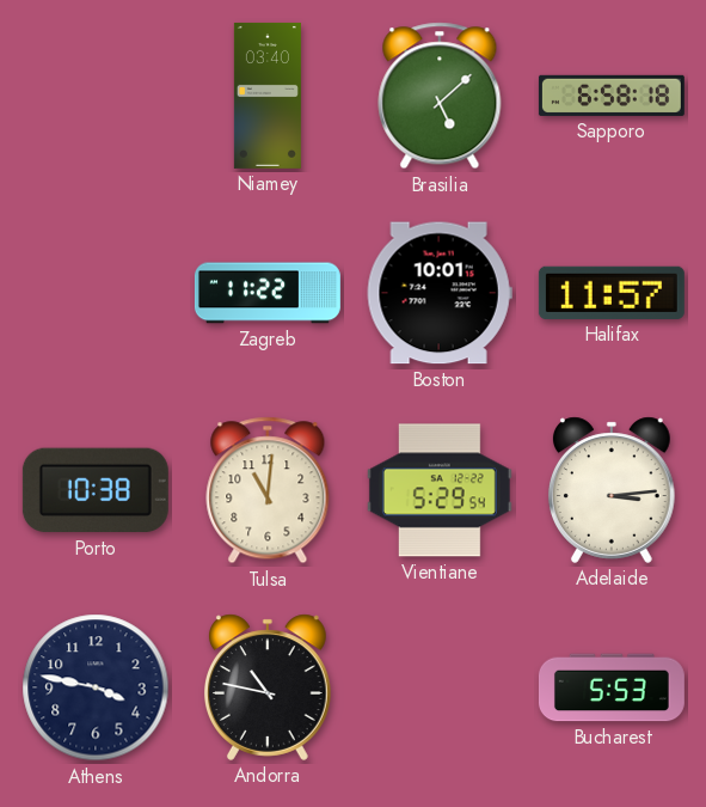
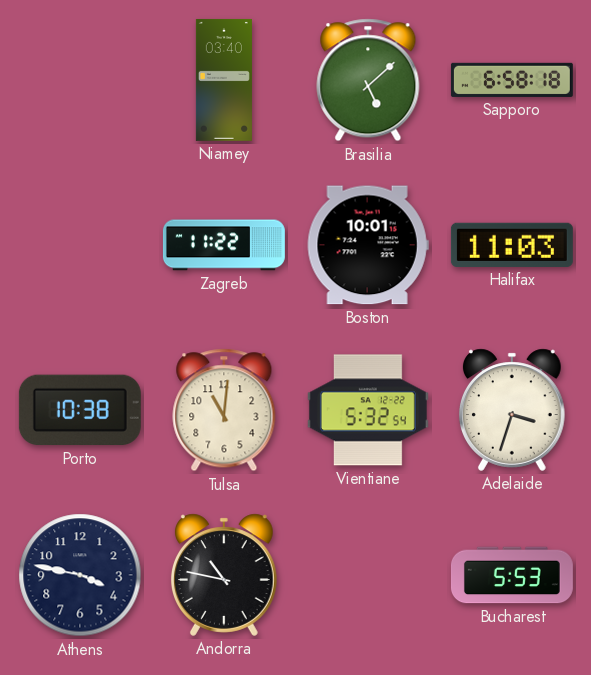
Halifax: 11:57 -> 11:03
Vientiane: 5:29 -> 5:32
Adelaide: 3:14 -> 3:33
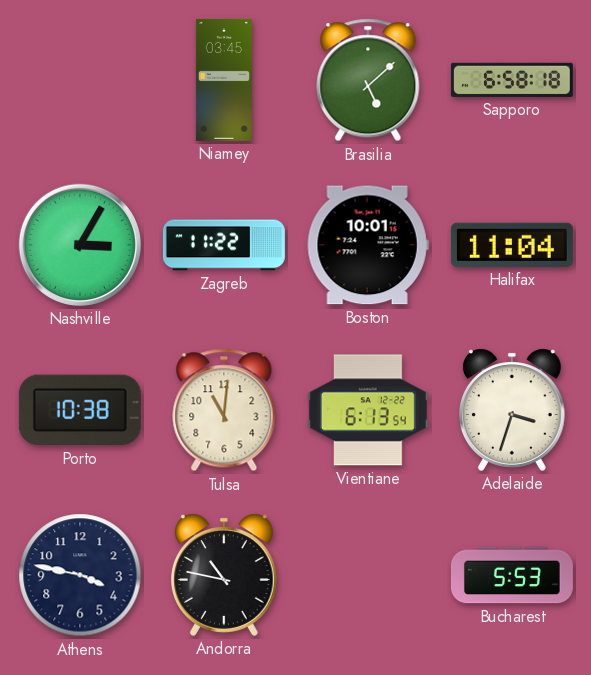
Niamey: 03:40 -> 03:45
Nashville: none -> 3:05
Halifax: 11:03 -> 11:04
Vientiane: 5:32 -> 6:13
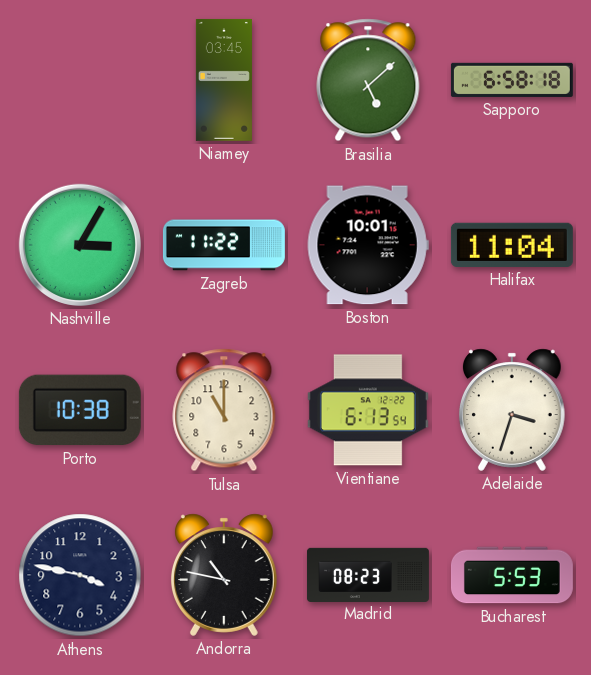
Tulsa: 11:01 -> 11:00
Madrid: none -> 08:23
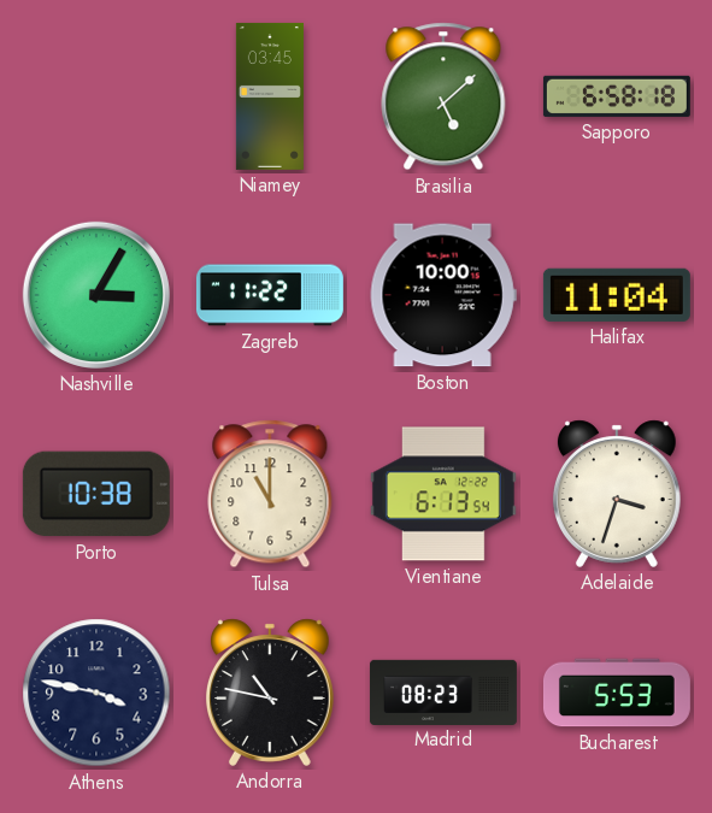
Boston: 10:01 -> 10:00
